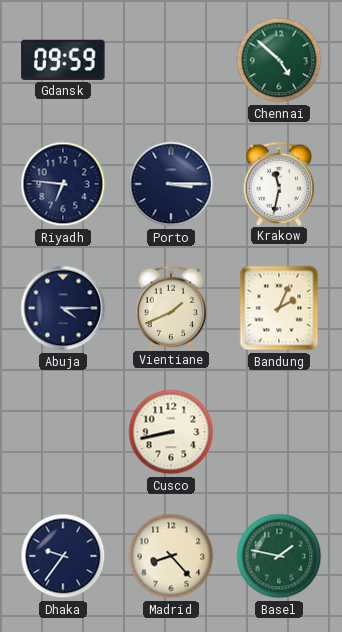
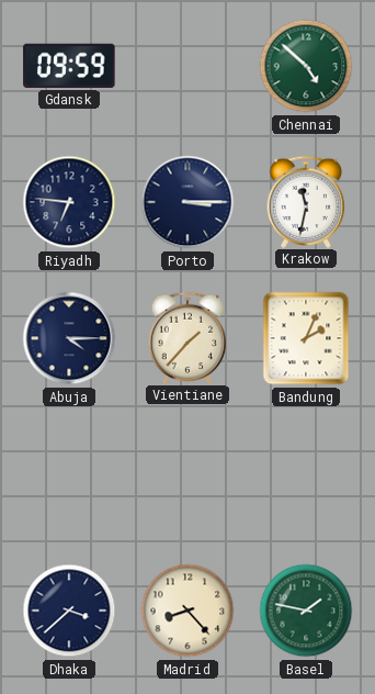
Vientiane: 1:41 -> 1:37
Cusco: 8:43 -> none
Dhaka: 9:36 -> 3:38
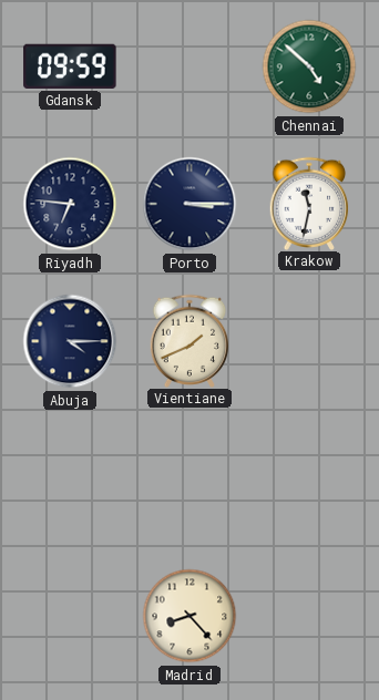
Vientiane: 1:37 -> 1:41
Bandung: 2:04 -> none
Dhaka: 3:38 -> none
Basel: 1:47 -> none
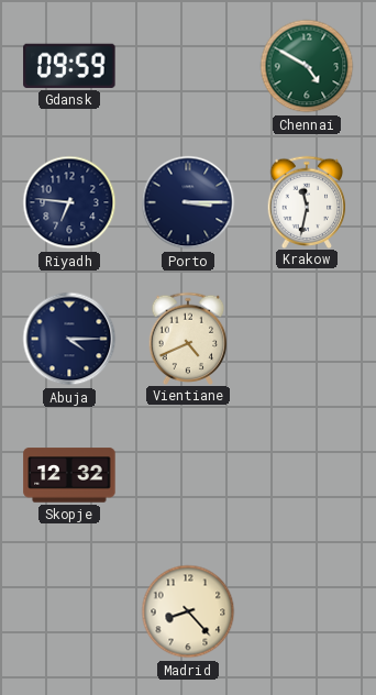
Chennai: 4:52 -> 4:50
Vientiane: 1:41 -> 4:41
Skopje: none -> 12:32
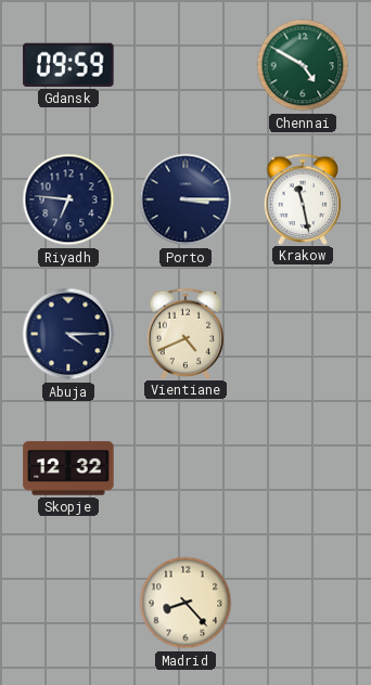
Krakow: 11:32 -> 11:28
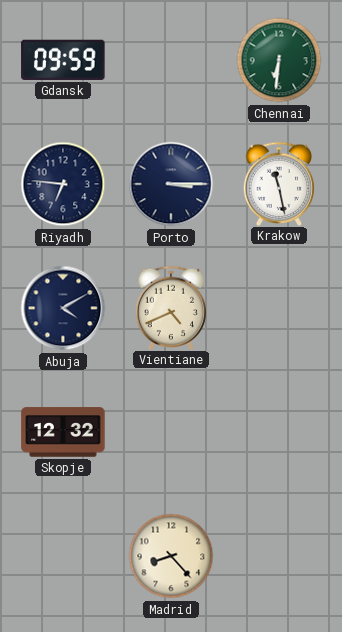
Chennai: 4:50 -> 6:31
Abuja: 4:15 -> 4:10
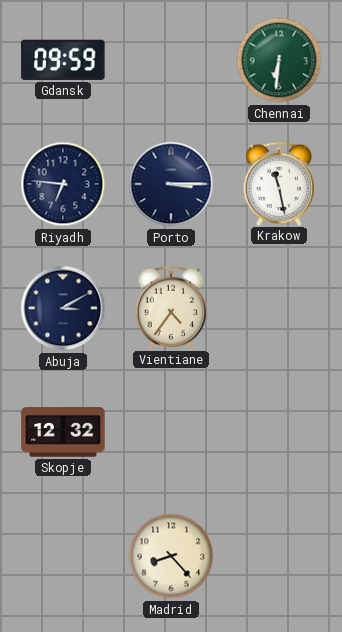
Abuja: 4:10 -> 3:10
Vientiane: 4:41 -> 4:36
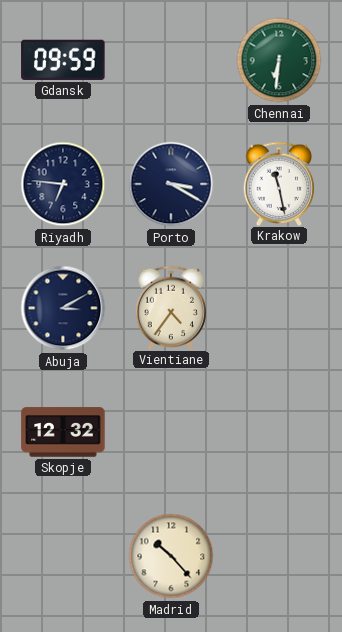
Porto: 3:15 -> 3:20
Madrid: 8:23 -> 10:23
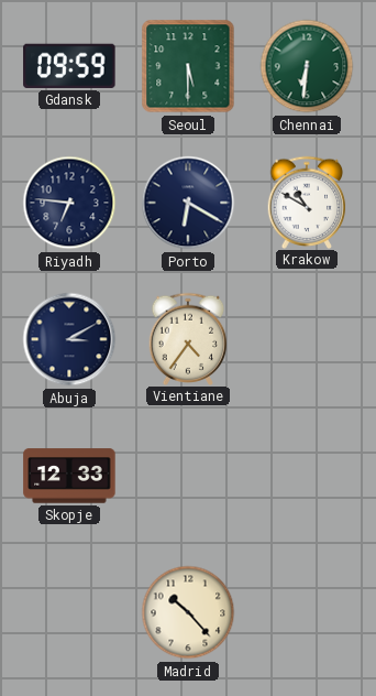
Seoul: none -> 5:30
Porto: 3:20 -> 6:20
Krakow: 11:28 -> 10:50
Skopje: 12:32 -> 12:33
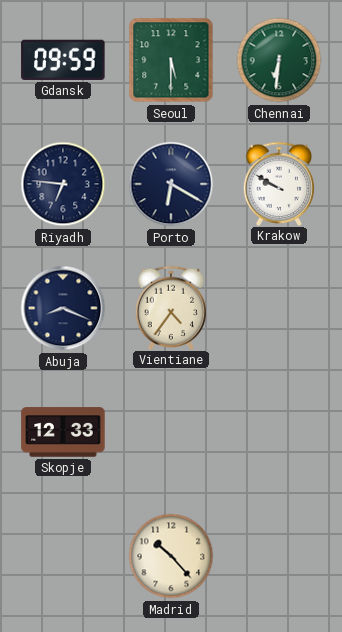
Krakow: 10:50 -> 9:50
Abuja: 3:10 -> 8:19
